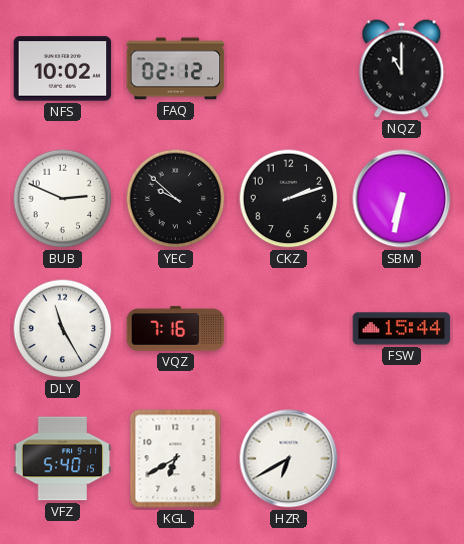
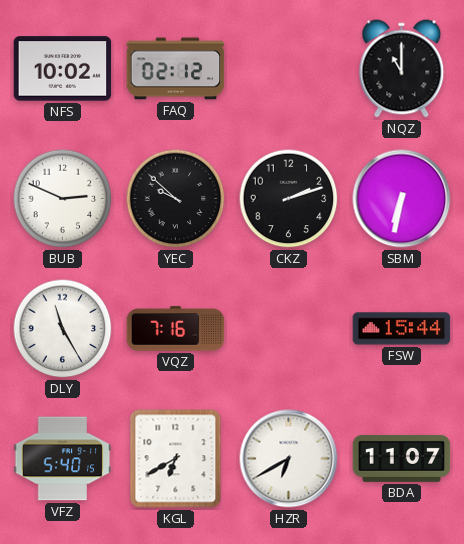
BDA: none -> 11:07
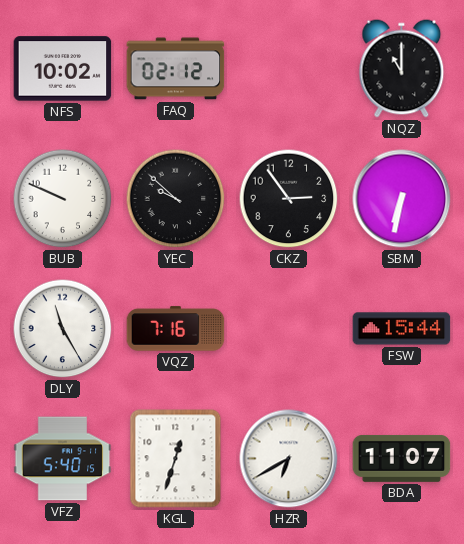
BUB: 2:49 -> 9:49
CKZ: 2:12 -> 2:54
KGL: 6:40 -> 12:33
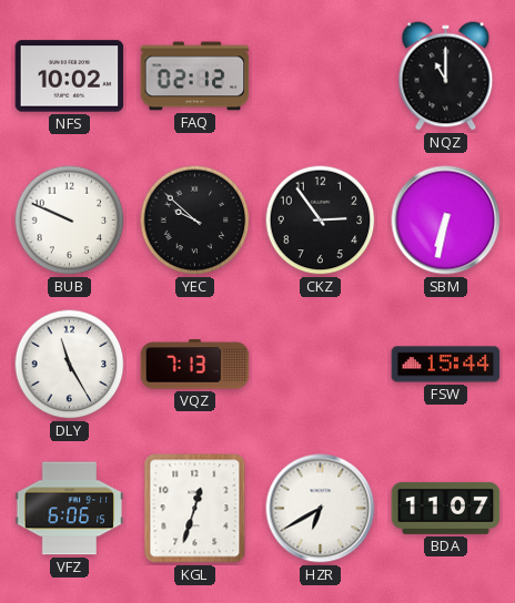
VQZ: 7:16 -> 7:13
VFZ: 5:40 -> 6:06
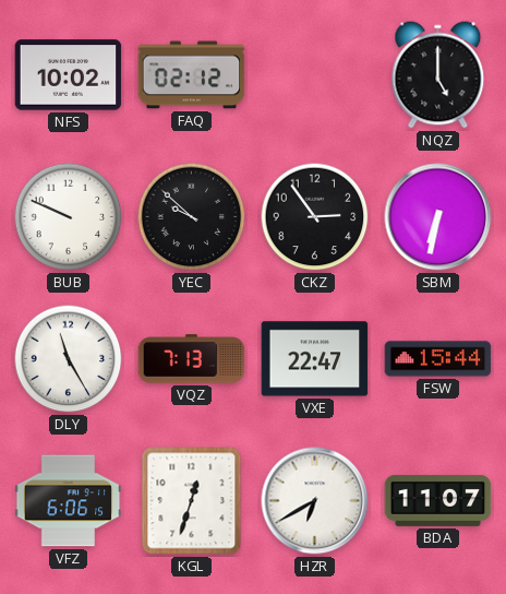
NQZ: 11:00 -> 5:00
VXE: none -> 22:47
